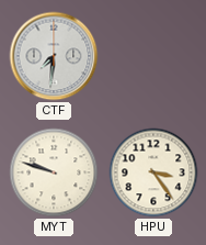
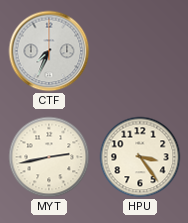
CTF: 7:31 -> 7:34
MYT: 9:48 -> 2:43
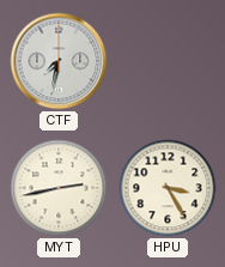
CTF: 7:34 -> 7:32
HPU: 3:24 -> 3:25
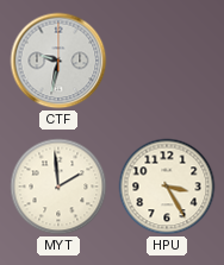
CTF: 7:32 -> 9:32
MYT: 2:43 -> 1:59
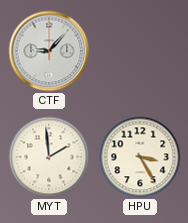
CTF: 9:32 -> 9:07
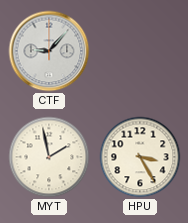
MYT: 1:59 -> 1:58
